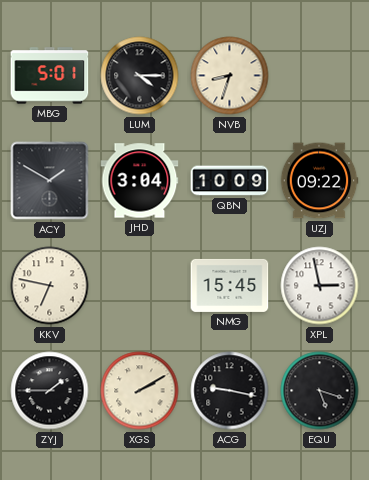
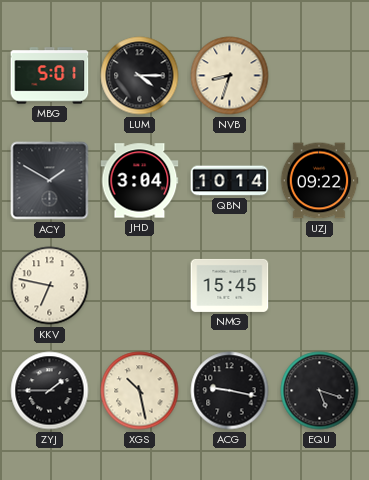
QBN: 10:09 -> 10:14
XPL: 2:58 -> none
XGS: 2:10 -> 10:28
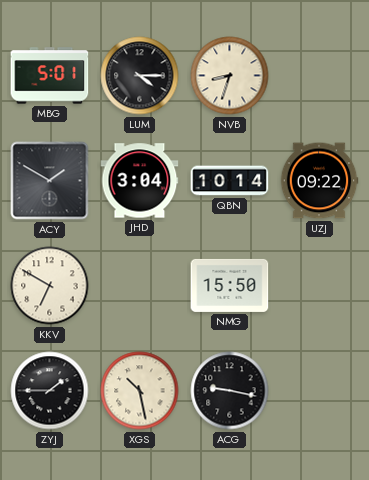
KKV: 6:47 -> 6:50
NMG: 15:45 -> 15:50
EQU: 5:18 -> none
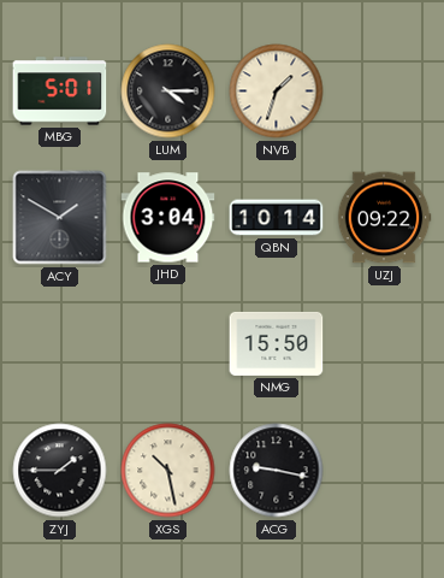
NVB: 8:33 -> 1:33
KKV: 6:50 -> none
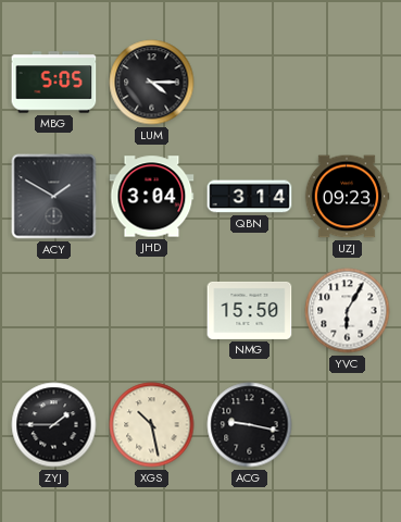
MBG: 5:01 -> 5:05
NVB: 1:33 -> none
QBN: 10:14 -> 3:14
UZJ: 09:22 -> 09:23
YVC: none -> 6:05
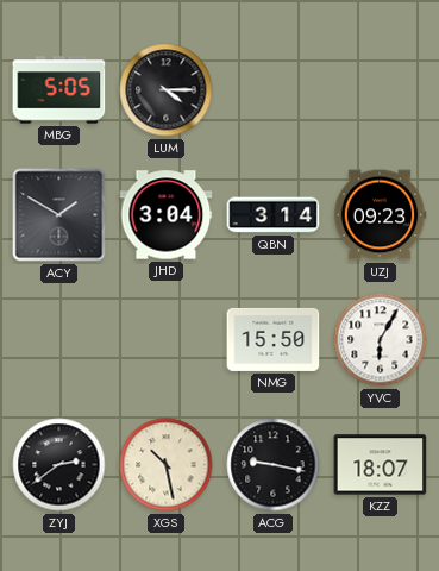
ZYJ: 1:45 -> 2:39
KZZ: none -> 18:07
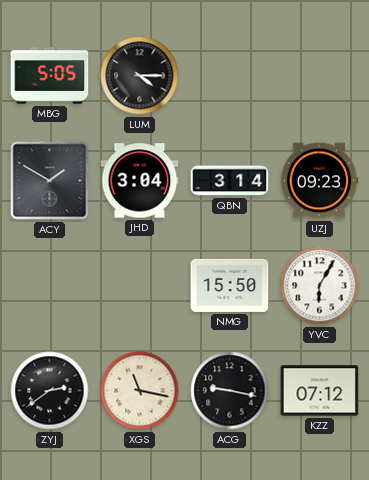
XGS: 10:28 -> 11:17
KZZ: 18:07 -> 07:12
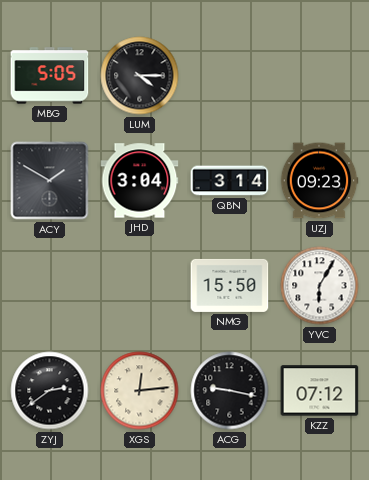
XGS: 11:17 -> 12:14
